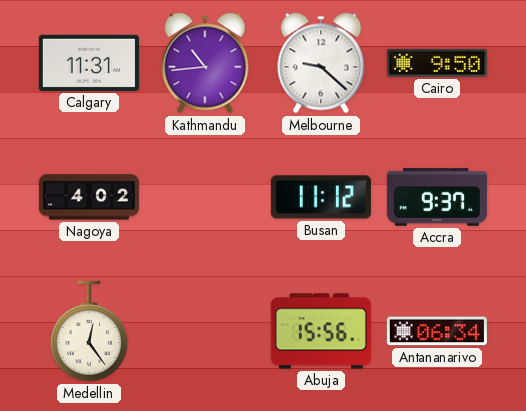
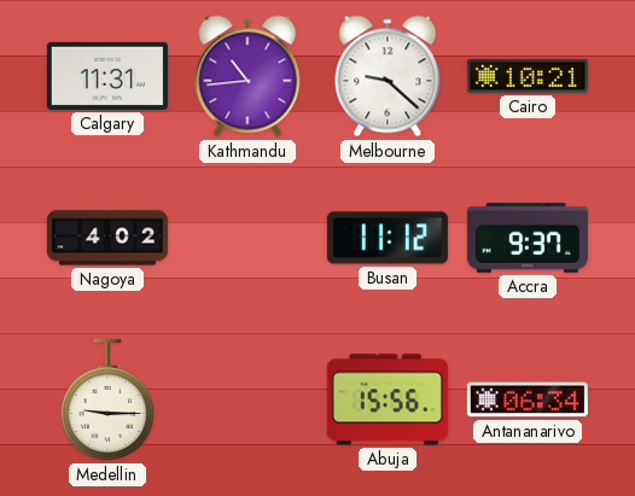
Cairo: 9:50 -> 10:21
Medellin: 12:24 -> 9:15
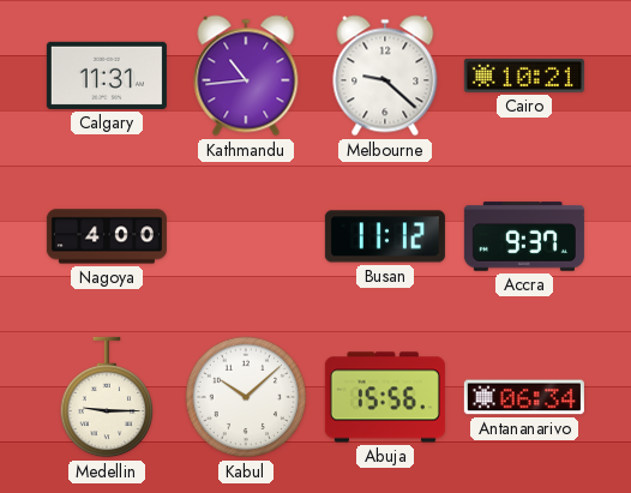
Nagoya: 4:02 -> 4:00
Kabul: none -> 10:08
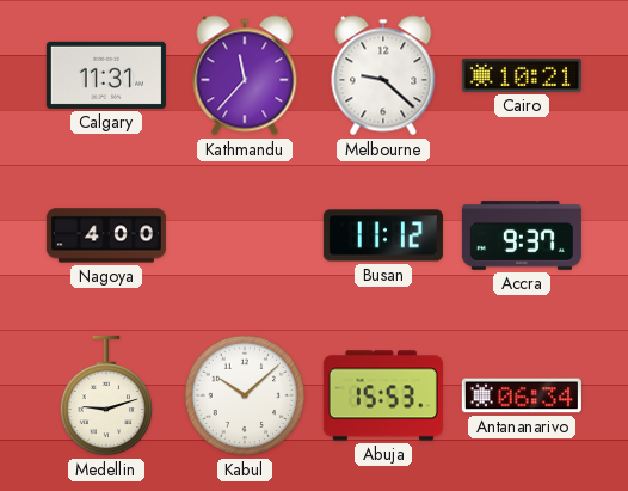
Kathmandu: 10:44 -> 11:37
Medellin: 9:15 -> 9:12
Abuja: 15:56 -> 15:53
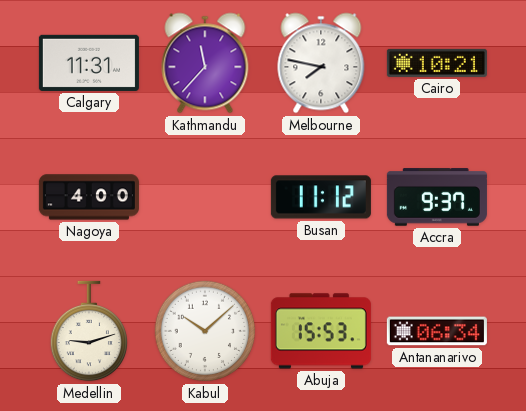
Melbourne: 9:22 -> 7:47
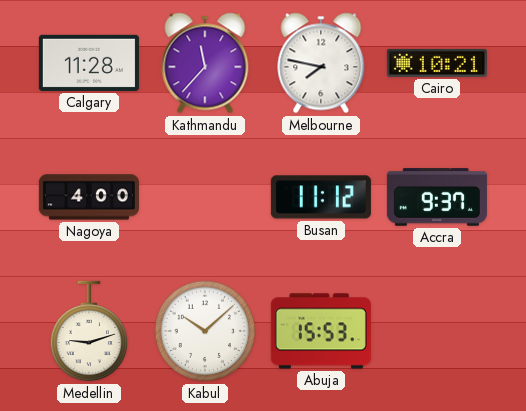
Calgary: 11:31 -> 11:28
Antananarivo: 06:34 -> none
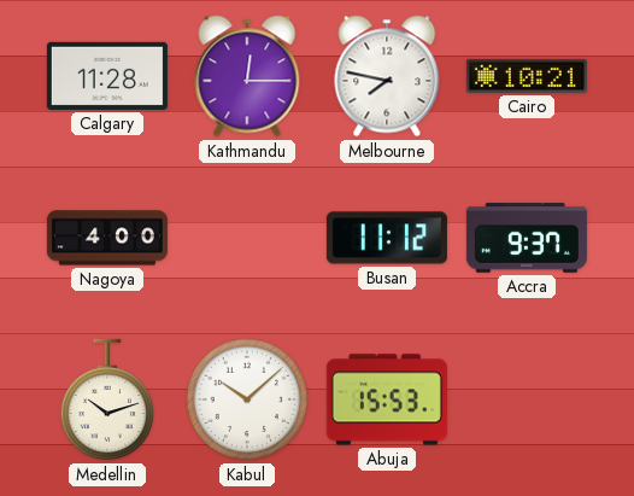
Kathmandu: 11:37 -> 12:15
Medellin: 9:12 -> 10:12
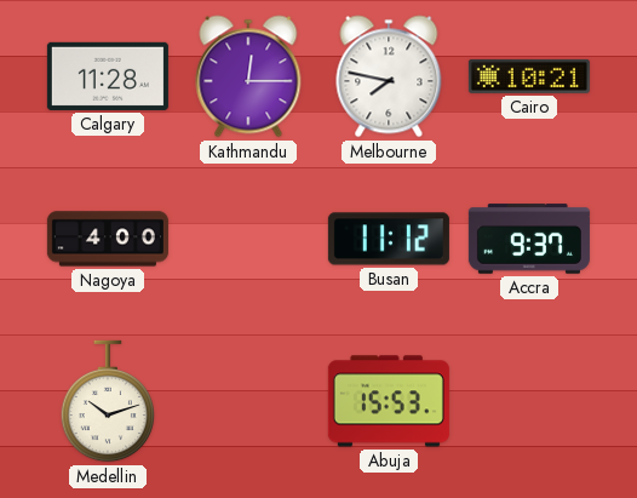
Kabul: 10:08 -> none
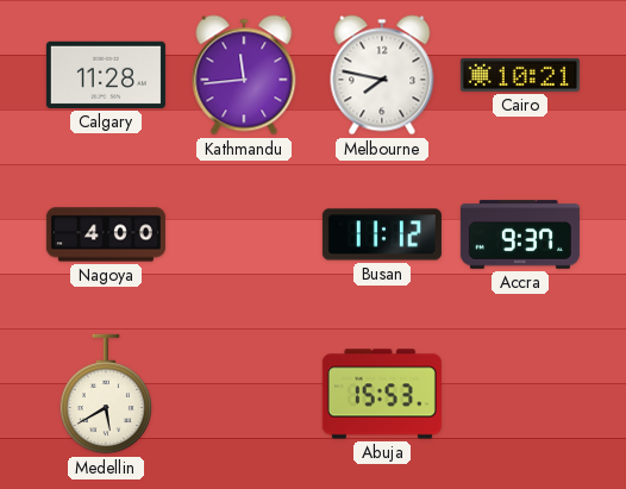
Kathmandu: 12:15 -> 11:44
Medellin: 10:12 -> 5:40
